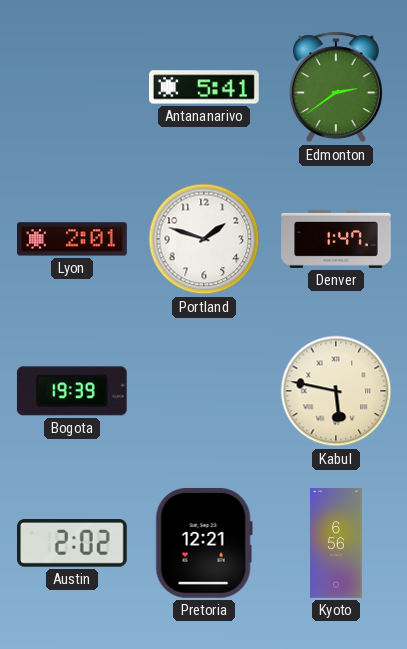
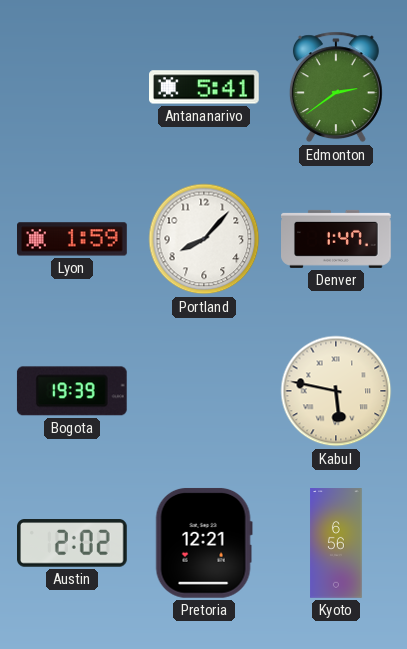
Lyon: 2:01 -> 1:59
Portland: 1:48 -> 8:07
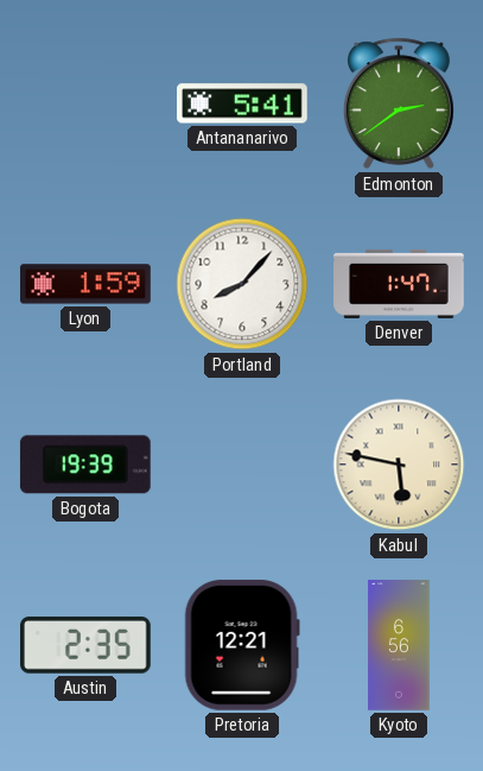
Austin: 2:02 -> 2:35
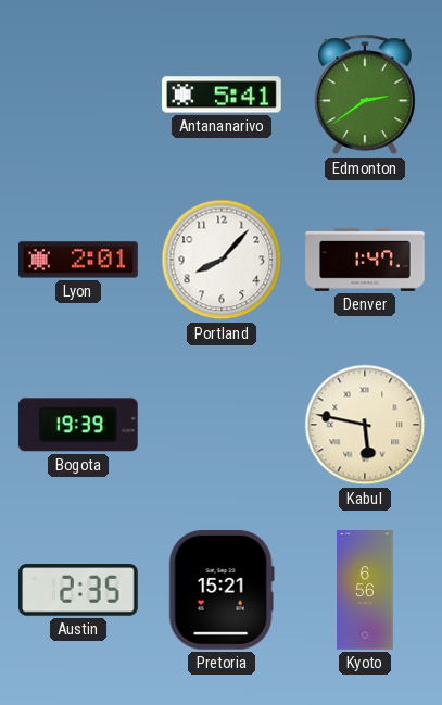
Lyon: 1:59 -> 2:01
Pretoria: 12:21 -> 15:21
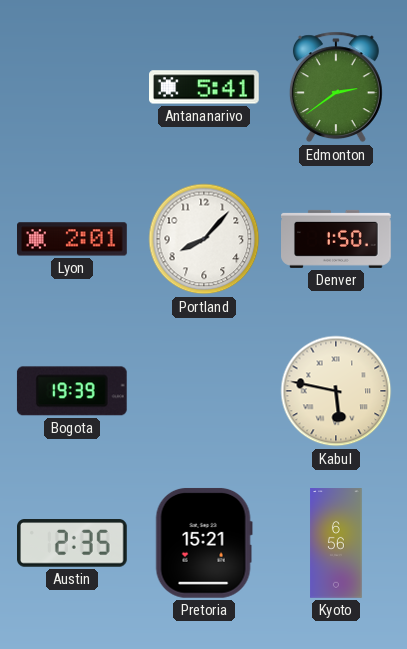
Denver: 1:47 -> 1:50
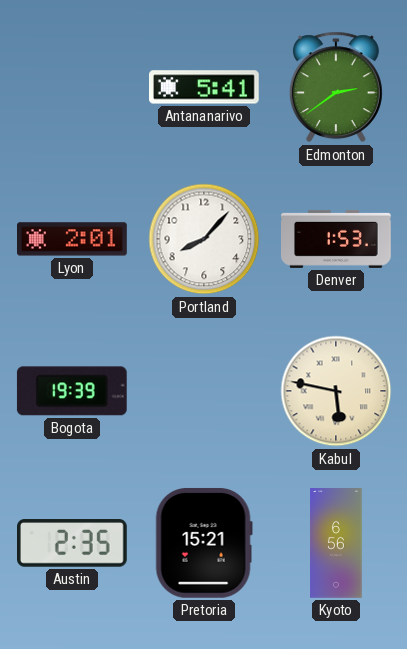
Denver: 1:50 -> 1:53
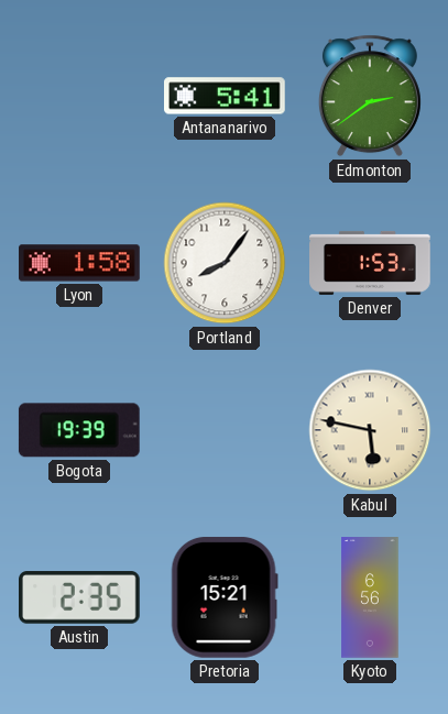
Lyon: 2:01 -> 1:58
Portland: 8:07 -> 8:06
